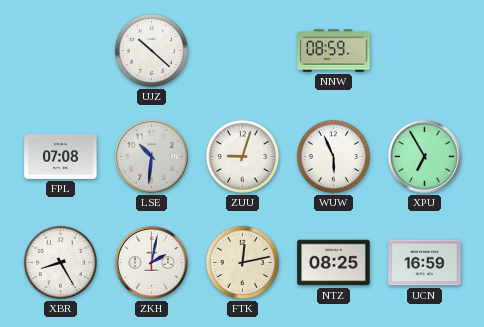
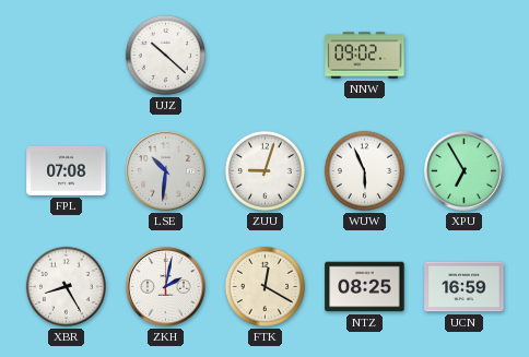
NNW: 08:59 -> 09:02
FTK: 12:13 -> 12:20
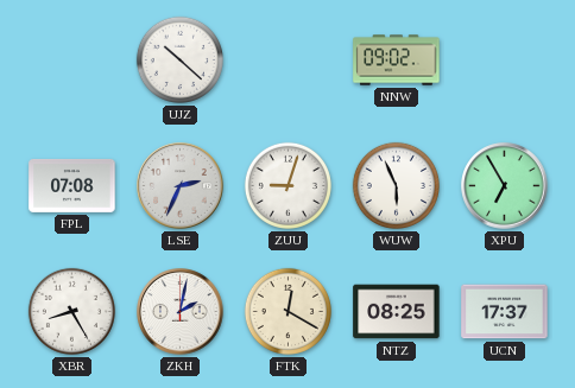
LSE: 10:31 -> 2:34
UCN: 16:59 -> 17:37
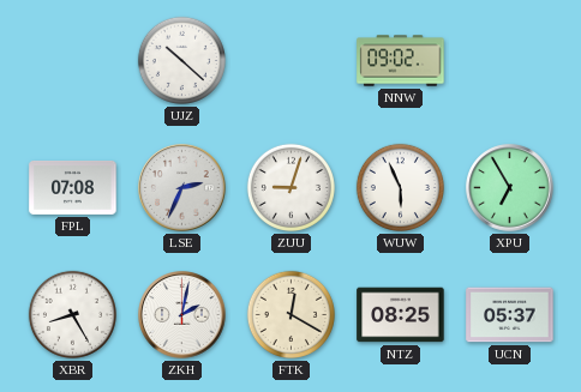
UCN: 17:37 -> 05:37
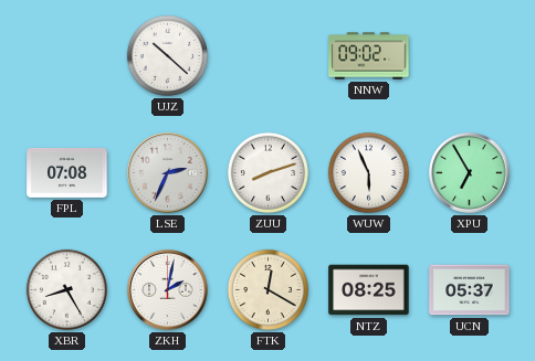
ZUU: 9:03 -> 8:12
